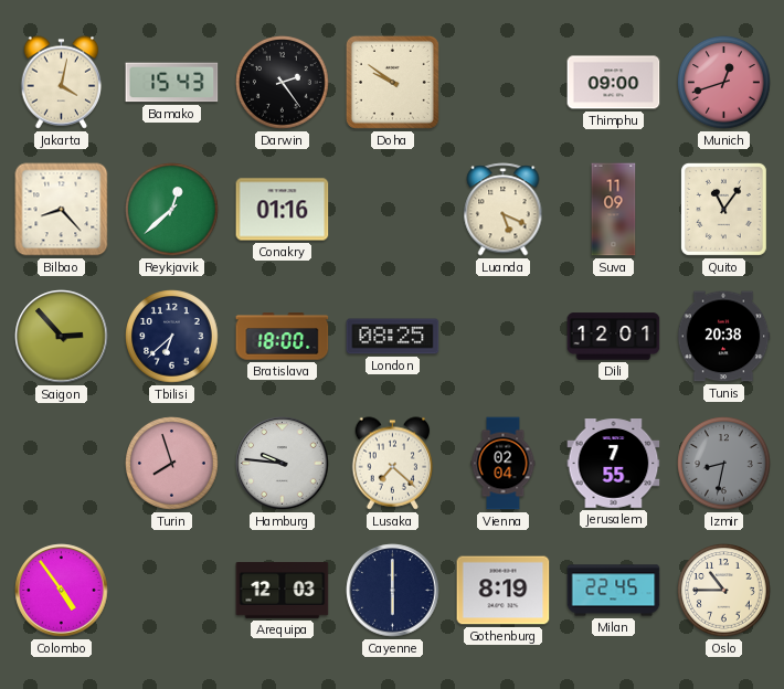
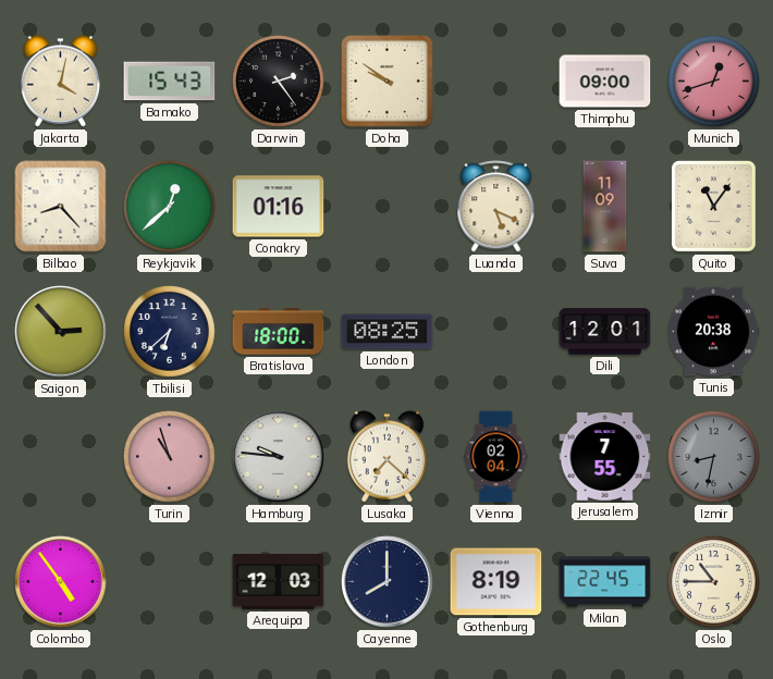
Turin: 7:57 -> 10:57
Cayenne: 6:00 -> 8:00
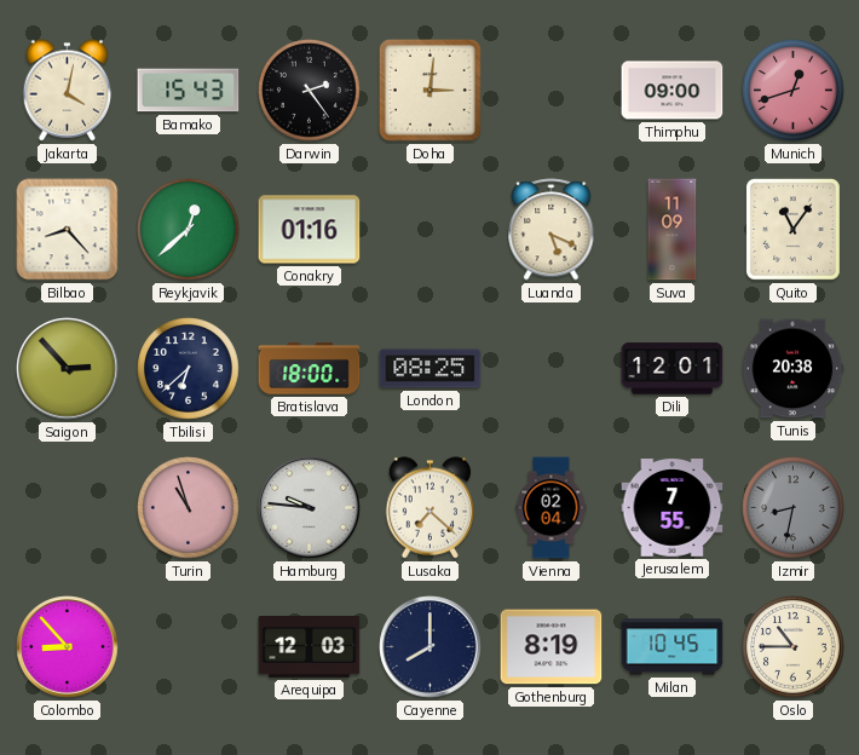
Doha: 9:51 -> 3:01
Colombo: 4:54 -> 8:53
Milan: 22:45 -> 10:45
